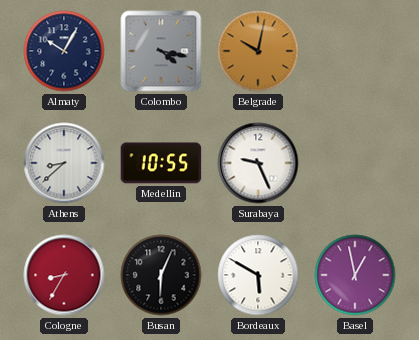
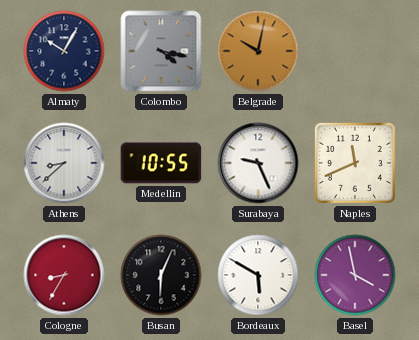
Naples: none -> 11:41
Basel: 12:58 -> 3:58
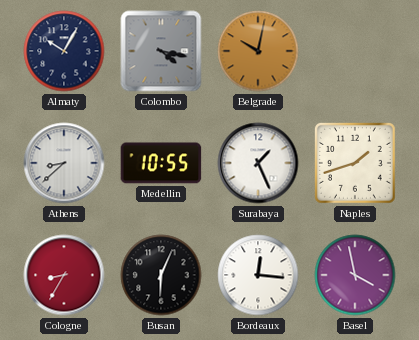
Surabaya: 9:26 -> 1:26
Naples: 11:41 -> 1:42
Bordeaux: 5:50 -> 12:16
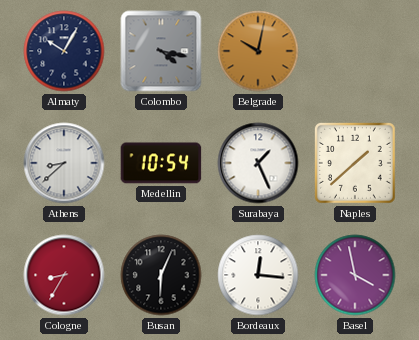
Medellin: 10:55 -> 10:54
Naples: 1:42 -> 1:38
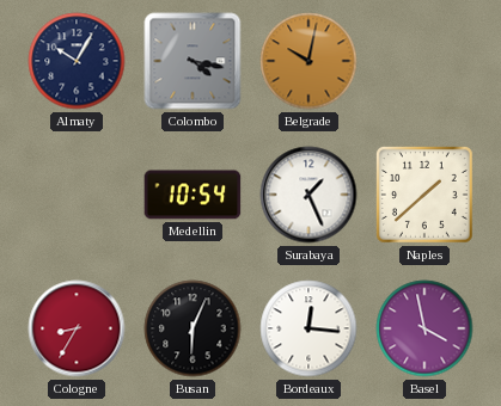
Athens: 8:38 -> none
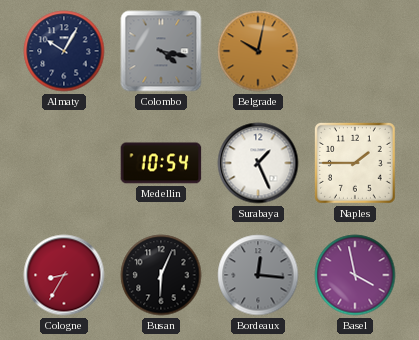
Naples: 1:38 -> 1:45
Bordeaux dial: white -> grey
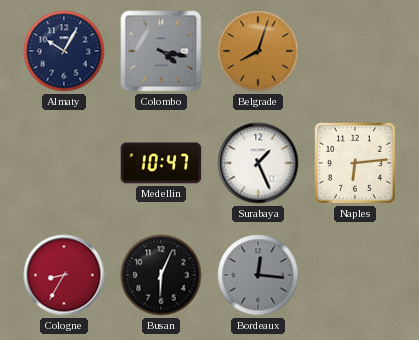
Belgrade: 10:02 -> 8:03
Medellin: 10:54 -> 10:47
Naples: 1:45 -> 6:14
Basel: 3:58 -> none
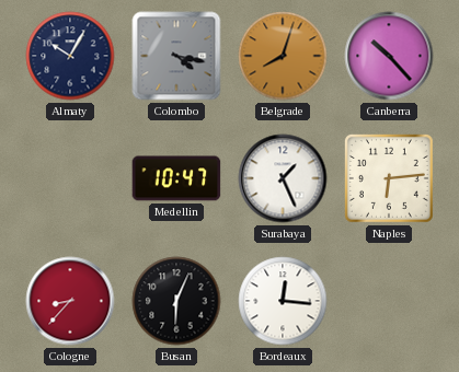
Canberra: none -> 10:23
Cologne: 8:35 -> 8:37
Bordeaux dial: grey -> white
